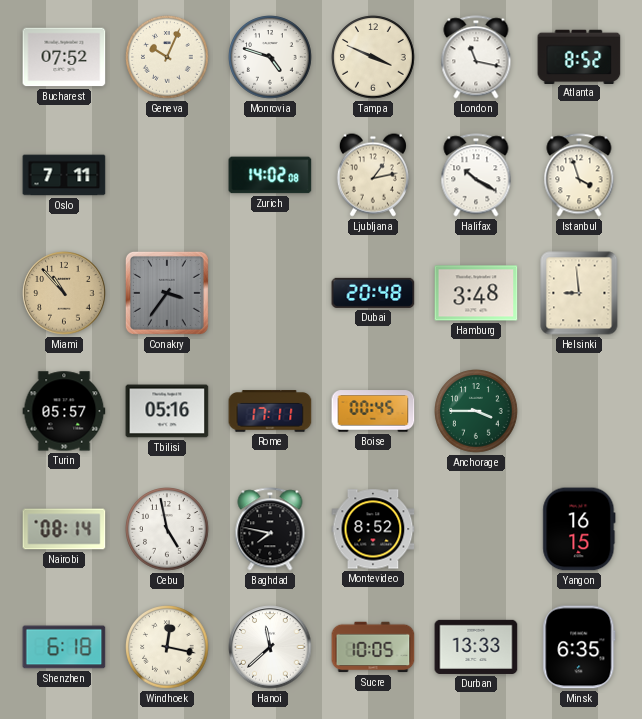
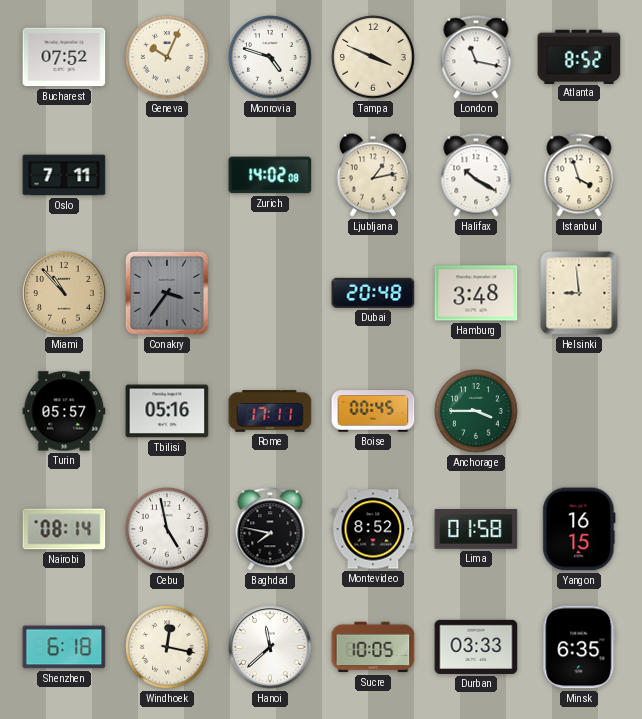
Lima: none -> 01:58
Durban: 13:33 -> 03:33
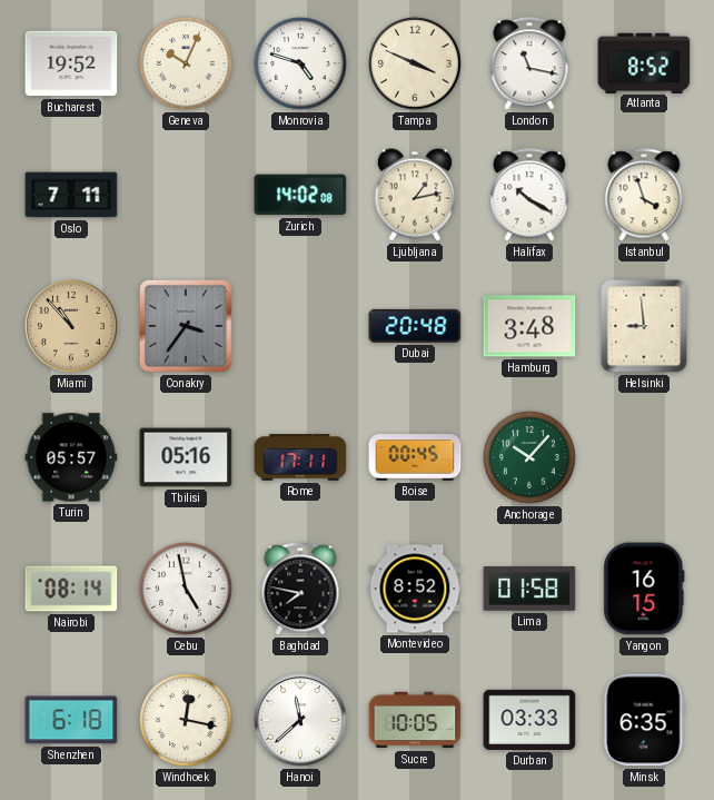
Bucharest: 07:52 -> 19:52
Anchorage: 3:45 -> 10:07
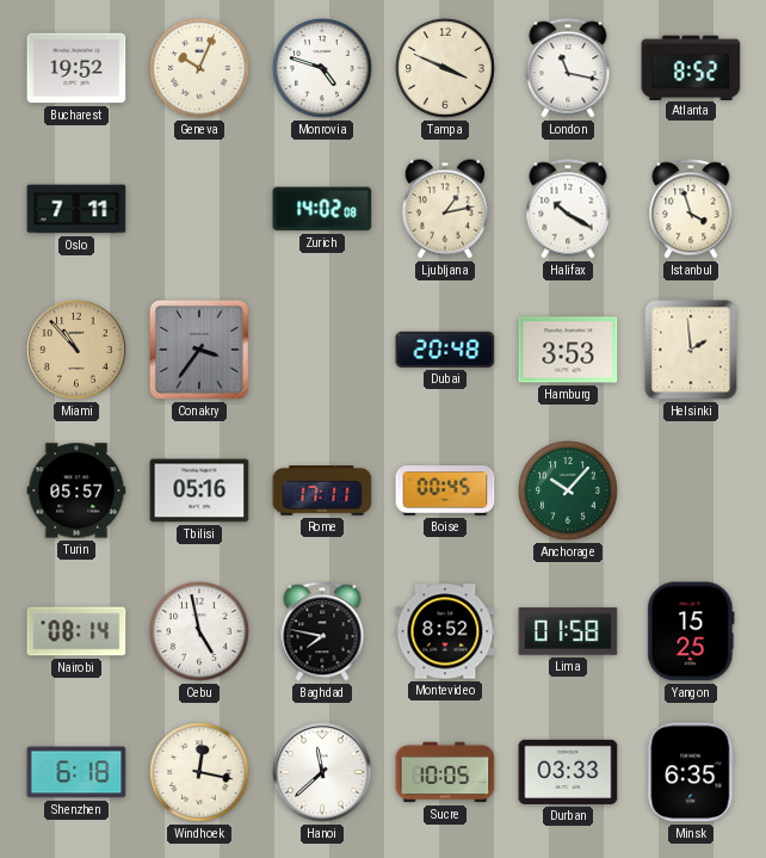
Hamburg: 3:48 -> 3:53
Helsinki: 8:59 -> 1:59
Yangon: 16:15 -> 15:25
